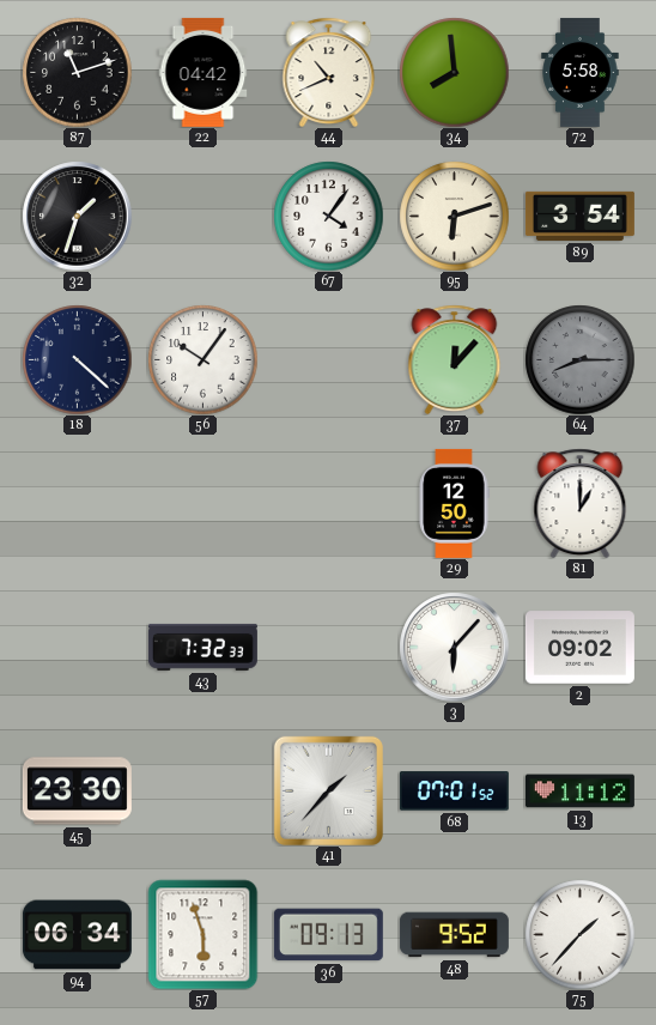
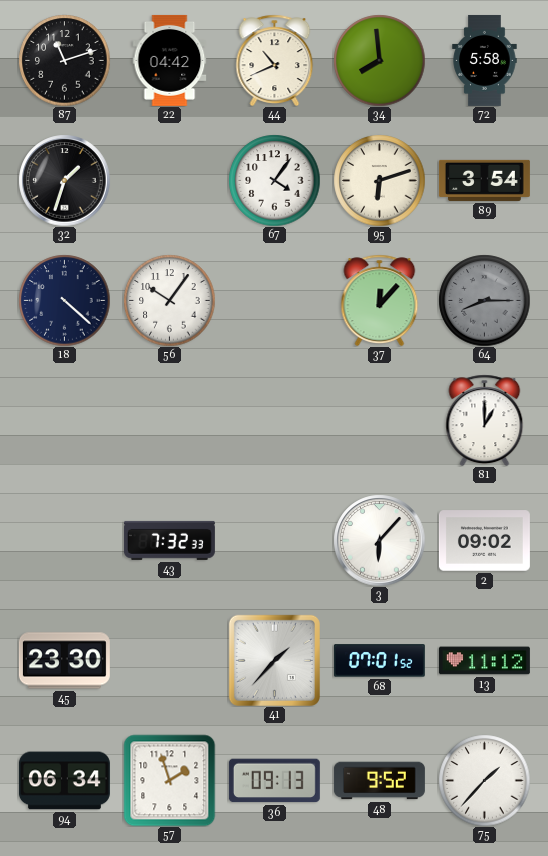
29: 12:50 -> none
57: 5:57 -> 1:57
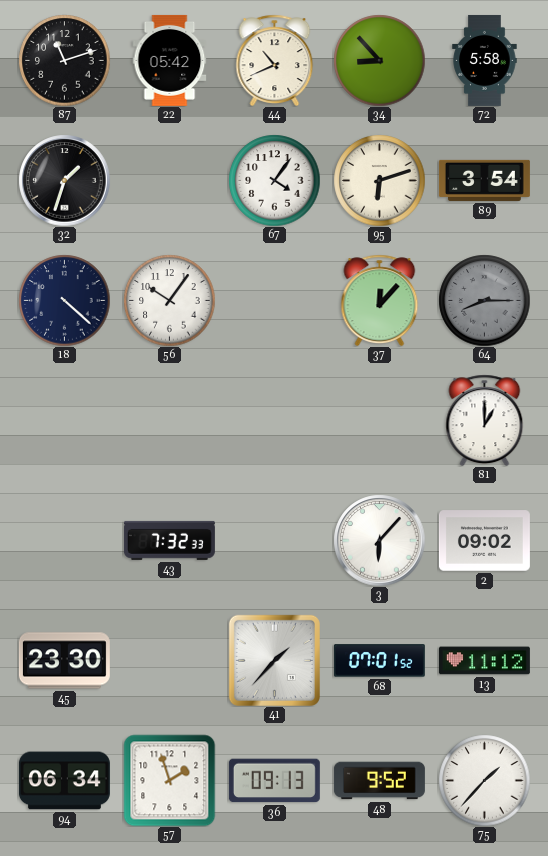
22: 04:42 -> 05:42
34: 7:59 -> 8:53
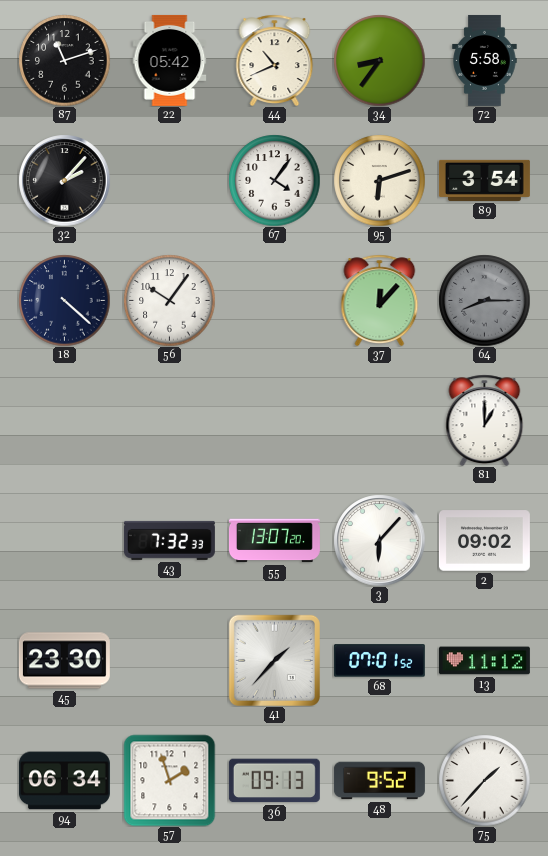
34: 8:53 -> 8:36
32: 1:33 -> 2:07
55: none -> 13:07
